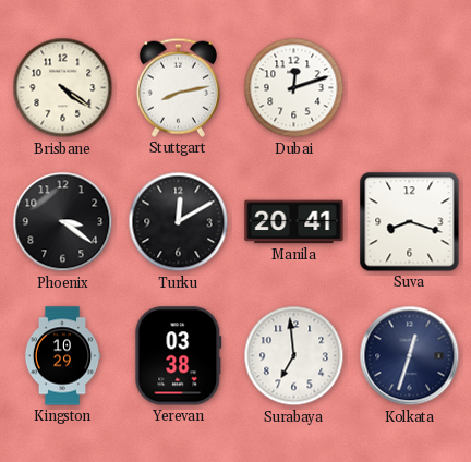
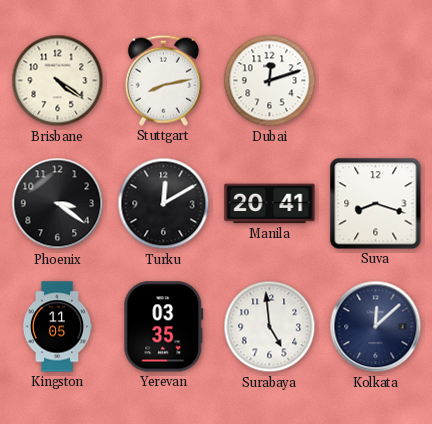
Kingston: 10:29 -> 11:05
Yerevan: 03:38 -> 03:35
Surabaya: 6:59 -> 4:59
Kolkata: 12:33 -> 12:08
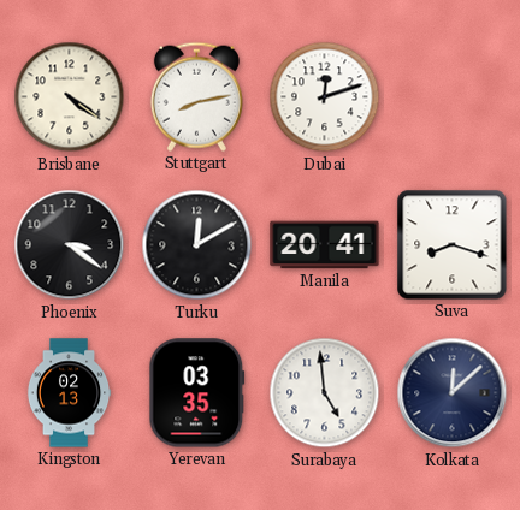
Kingston: 11:05 -> 02:13
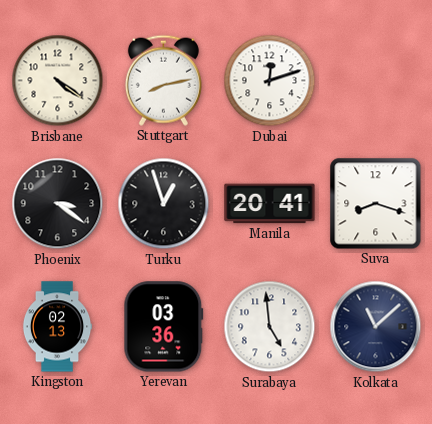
Turku: 12:10 -> 12:57
Yerevan: 03:35 -> 03:36
Kolkata: 12:08 -> 11:08
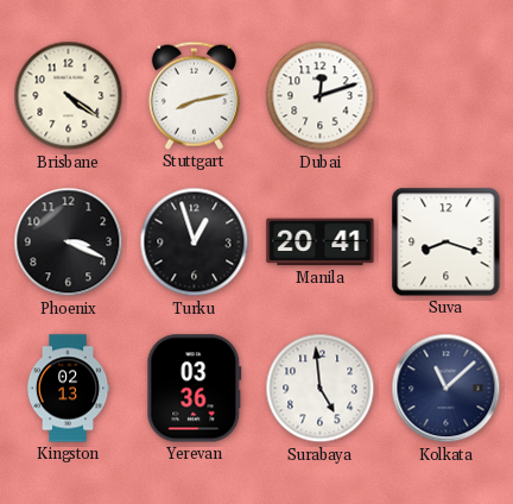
Phoenix: 3:21 -> 3:19
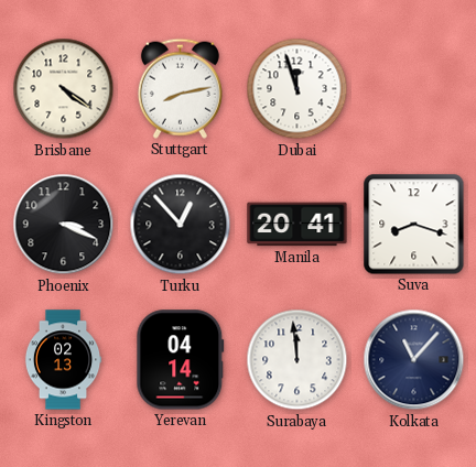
Dubai: 12:12 -> 11:57
Turku: 12:57 -> 12:53
Yerevan: 03:36 -> 04:14
Surabaya: 4:59 -> 11:59
Kolkata: 11:08 -> 11:07
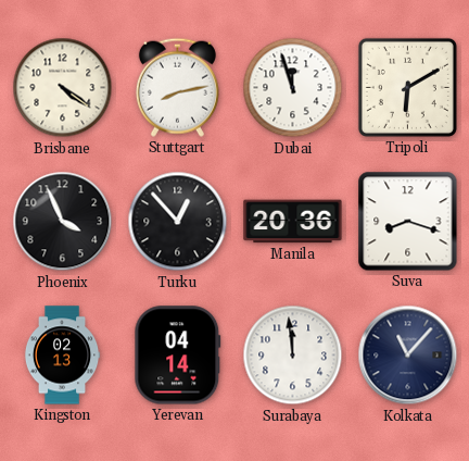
Tripoli: none -> 6:10
Phoenix: 3:19 -> 3:56
Manila: 20:41 -> 20:36
